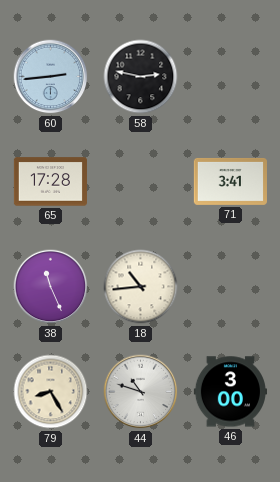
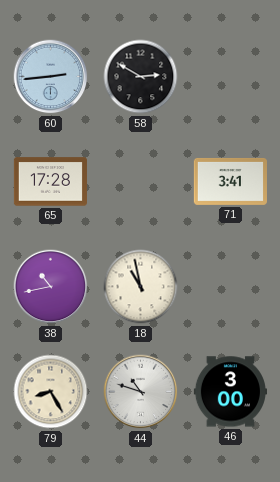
58: 2:47 -> 2:50
38: 11:26 -> 10:43
18: 10:44 -> 10:58
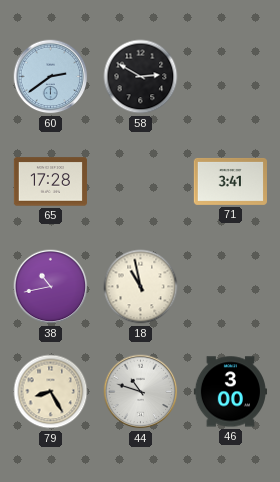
60: 2:44 -> 2:39
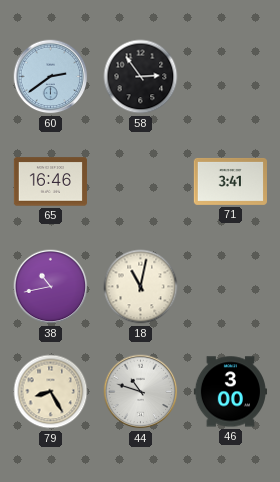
58: 2:50 -> 2:54
65: 17:28 -> 16:46
18: 10:58 -> 11:02
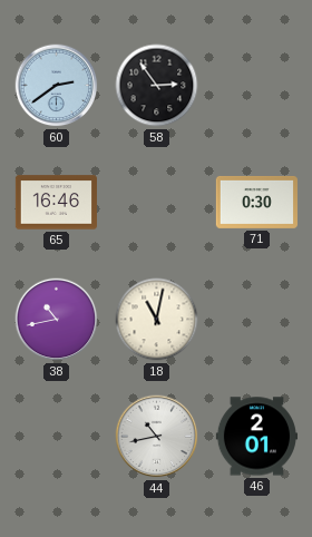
71: 3:41 -> 0:30
79: 8:25 -> none
44: 10:48 -> 10:43
46: 3:00 -> 2:01
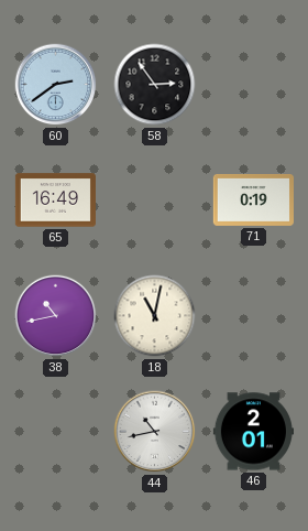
65: 16:46 -> 16:49
71: 0:30 -> 0:19
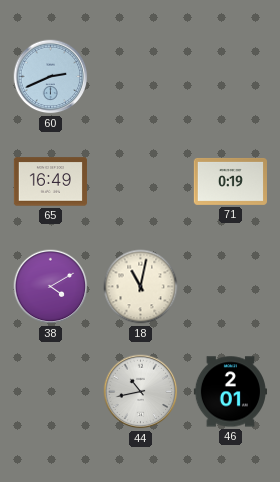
60: 2:39 -> 2:41
58: 2:54 -> none
38: 10:43 -> 4:10
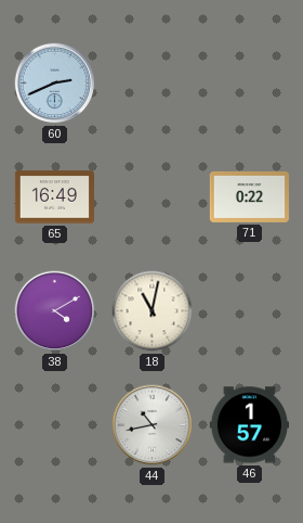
71: 0:19 -> 0:22
46: 2:01 -> 1:57
